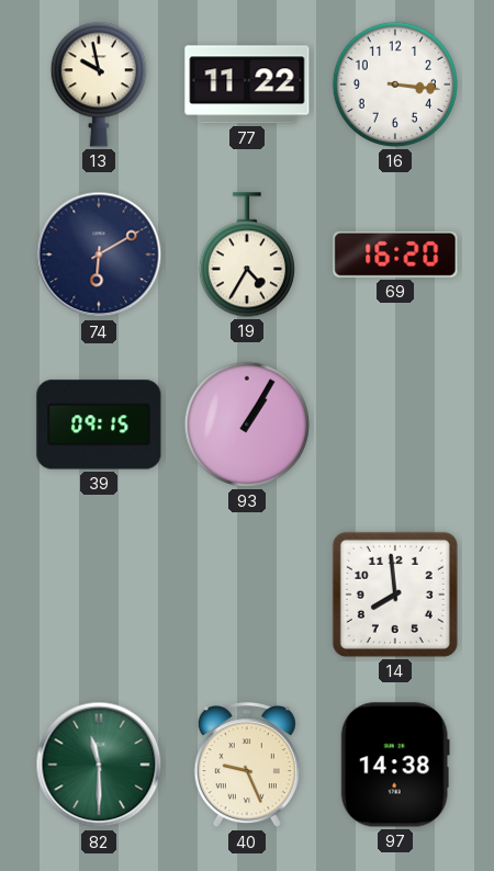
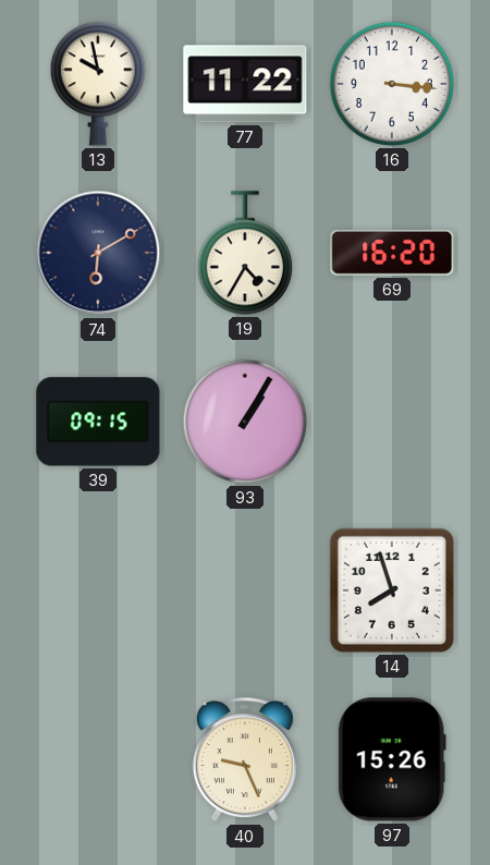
14: 7:59 -> 7:57
82: 11:30 -> none
97: 14:38 -> 15:26
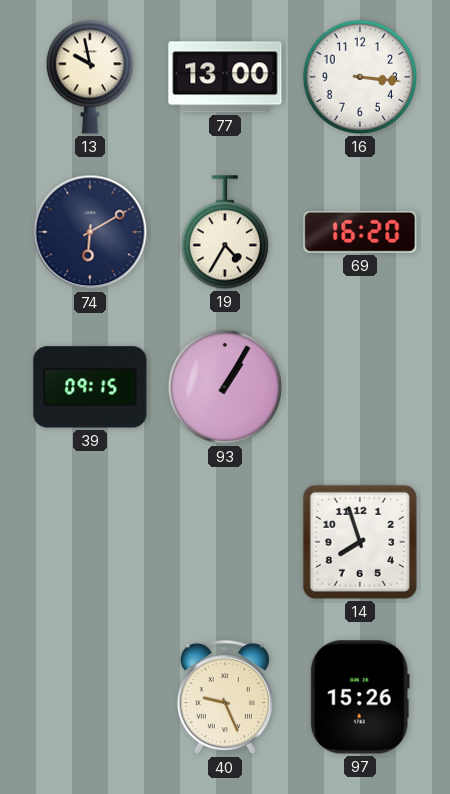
77: 11:22 -> 13:00
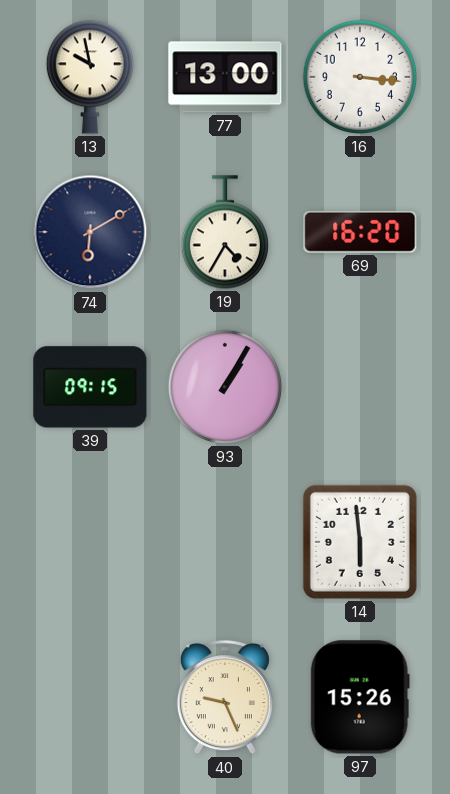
14: 7:57 -> 5:59
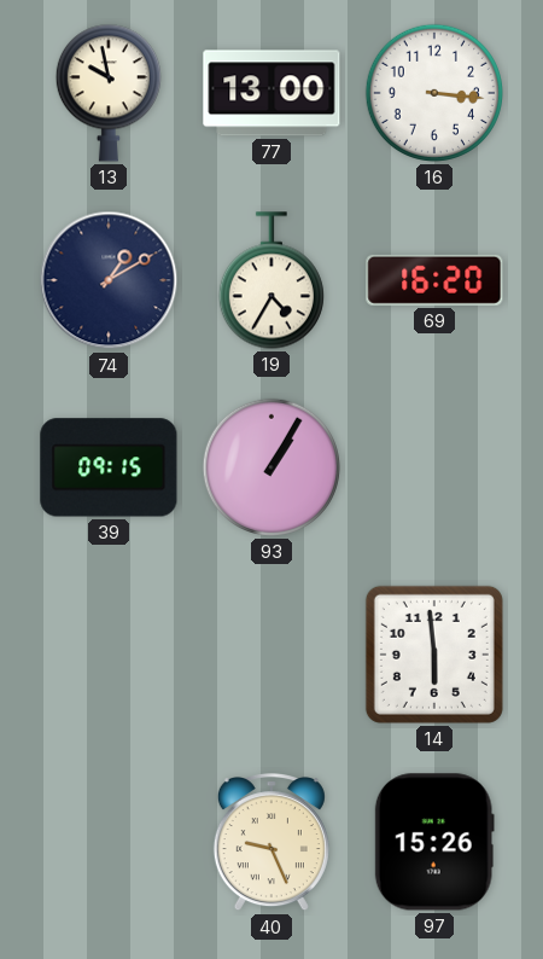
74: 6:10 -> 1:10
